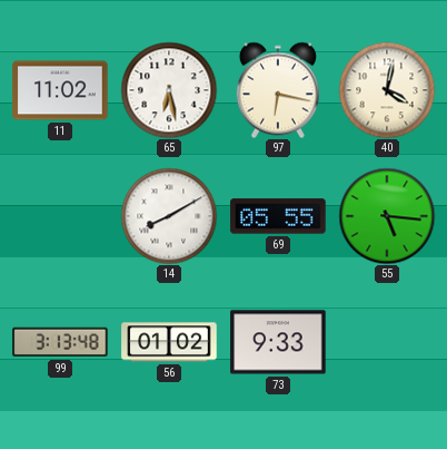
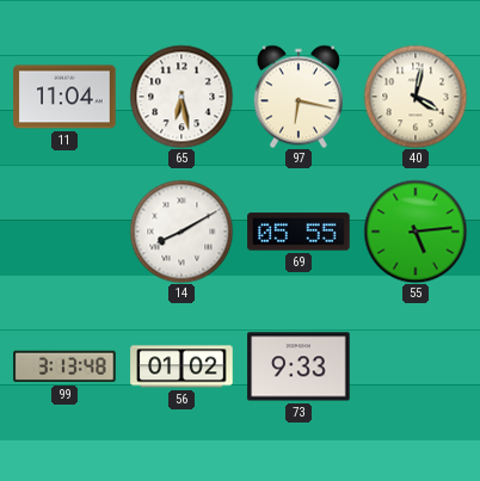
11: 11:02 -> 11:04
55: 5:16 -> 5:14
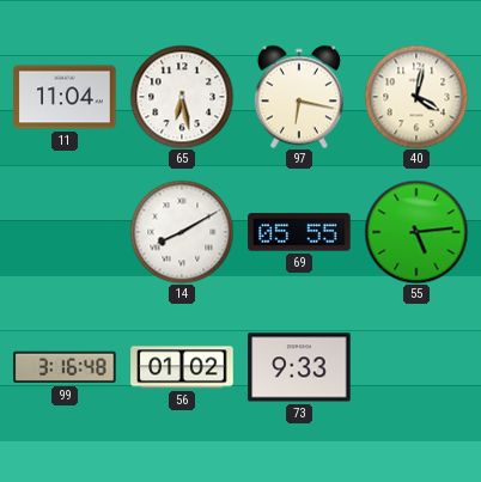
99: 3:13 -> 3:16
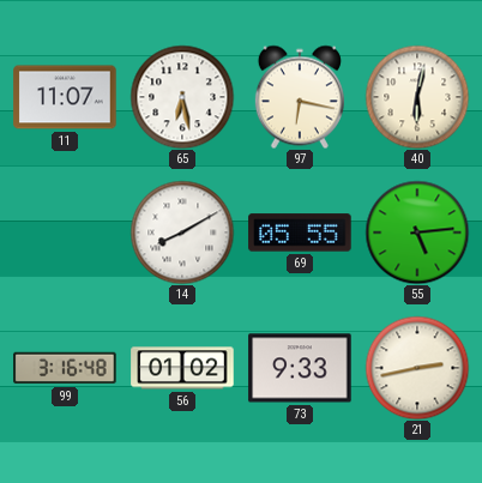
11: 11:04 -> 11:07
40: 4:02 -> 6:02
21: none -> 2:43
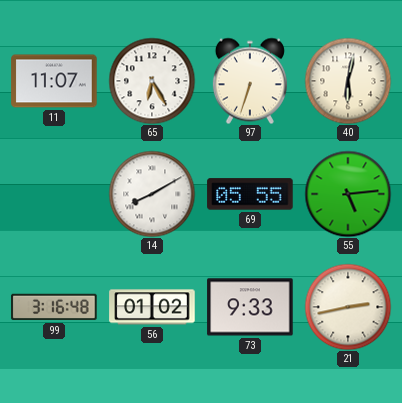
65: 6:28 -> 6:25
97: 6:17 -> 6:33
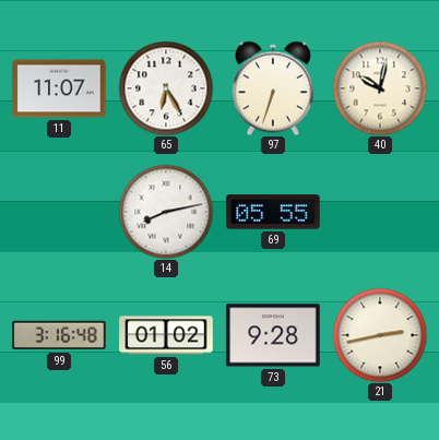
40: 6:02 -> 10:02
14: 8:10 -> 8:13
55: 5:14 -> none
73: 9:33 -> 9:28
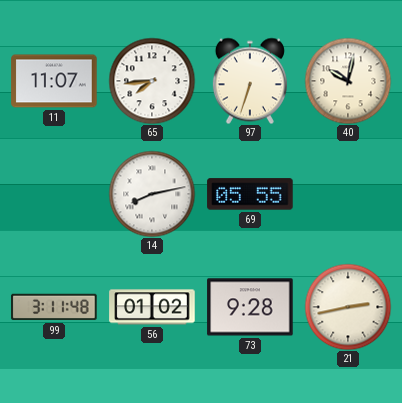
65: 6:25 -> 7:44
99: 3:16 -> 3:11
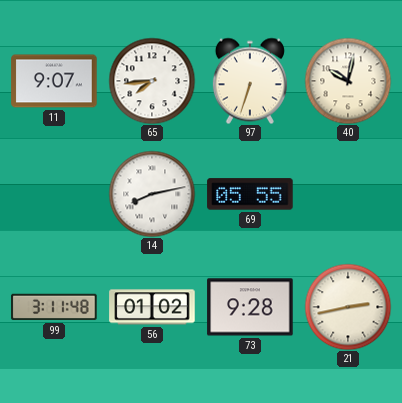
11: 11:07 -> 9:07
